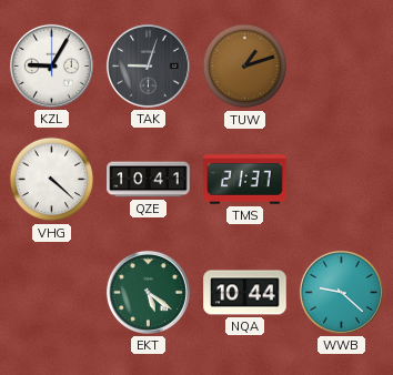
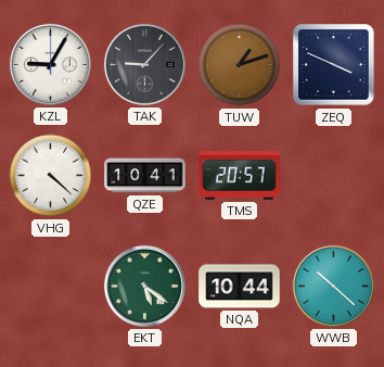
TAK: 9:03 -> 9:07
ZEQ: none -> 3:49
TMS: 21:37 -> 20:57
WWB: 9:22 -> 10:22
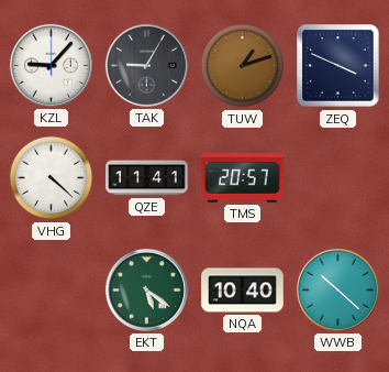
KZL: 9:05 -> 9:07
TAK: 9:07 -> 9:05
QZE: 10:41 -> 11:41
NQA: 10:44 -> 10:40
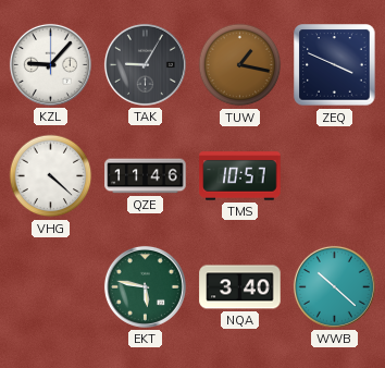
TUW: 1:12 -> 1:17
QZE: 11:41 -> 11:46
TMS: 20:57 -> 10:57
EKT: 5:21 -> 5:47
NQA: 10:40 -> 3:40
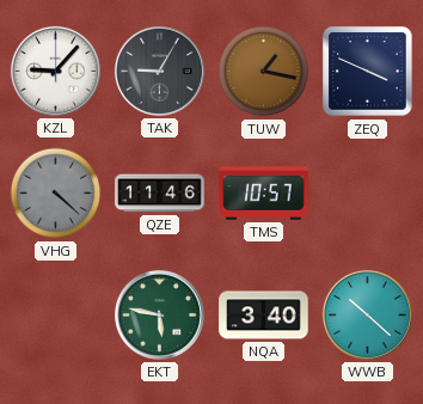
VHG dial: white -> grey
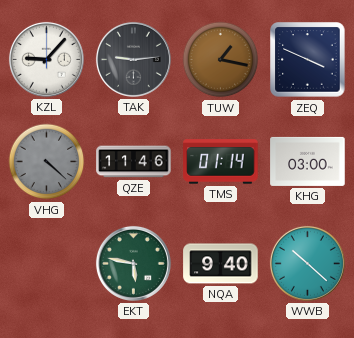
TAK: 9:05 -> 9:14
TMS: 10:57 -> 01:14
KHG: none -> 03:00
NQA: 3:40 -> 9:40
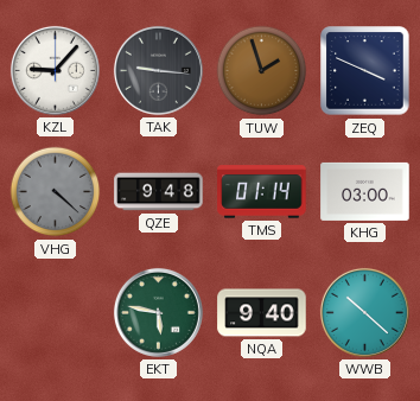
TAK: 9:14 -> 9:16
TUW: 1:17 -> 1:57
QZE: 11:46 -> 9:48
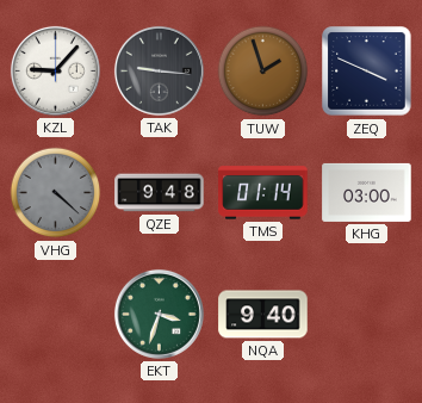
EKT: 5:47 -> 3:33
WWB: 10:22 -> none
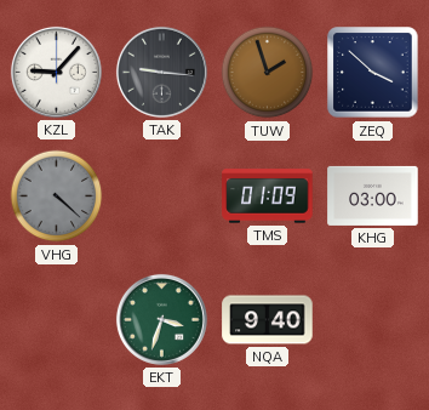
ZEQ: 3:49 -> 3:52
QZE: 9:48 -> none
TMS: 01:14 -> 01:09
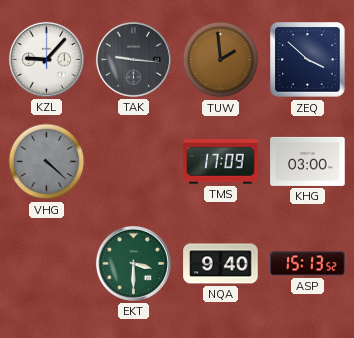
TUW: 1:57 -> 1:59
TMS: 01:09 -> 17:09
EKT: 3:33 -> 3:30
ASP: none -> 15:13
